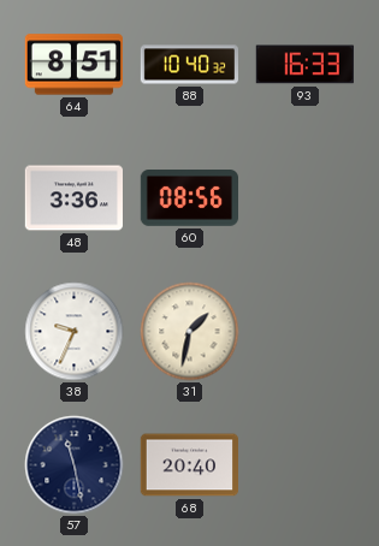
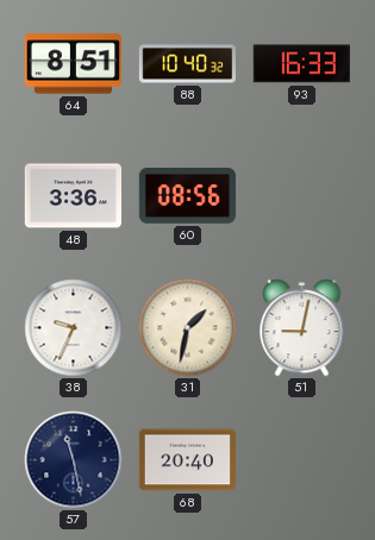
51: none -> 9:02
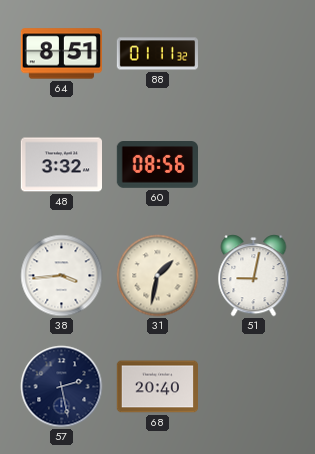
88: 10:40 -> 01:11
93: 16:33 -> none
48: 3:36 -> 3:32
38: 9:34 -> 3:44
57: 11:28 -> 2:28
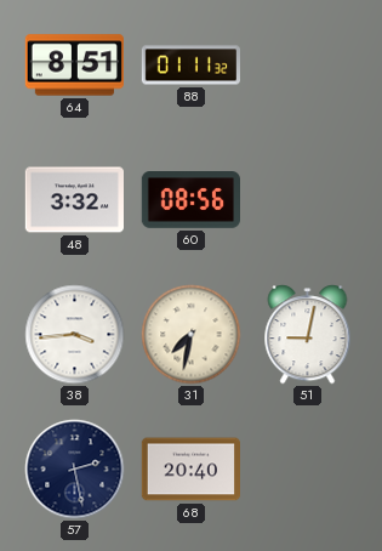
31: 1:32 -> 7:32
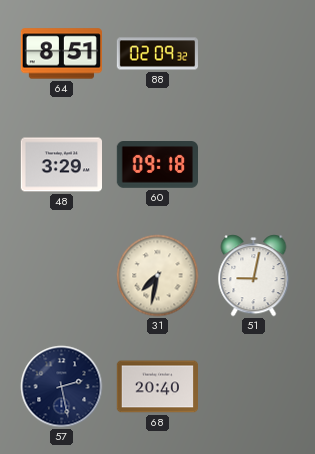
88: 01:11 -> 02:09
48: 3:32 -> 3:29
60: 08:56 -> 09:18
38: 3:44 -> none
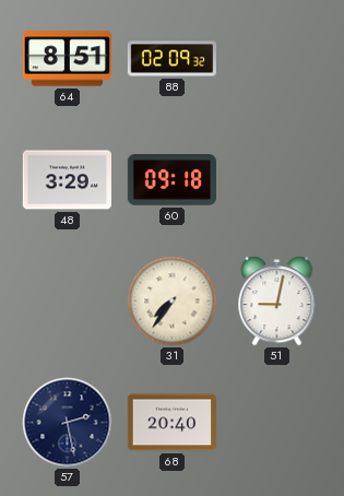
31: 7:32 -> 7:36
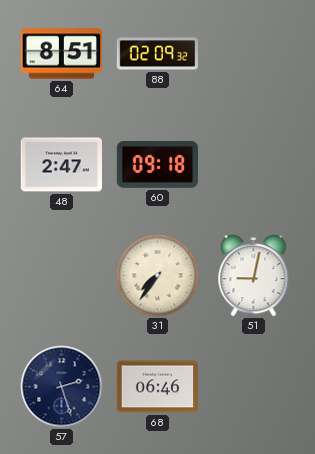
48: 3:29 -> 2:47
57: 2:28 -> 2:27
68: 20:40 -> 06:46
